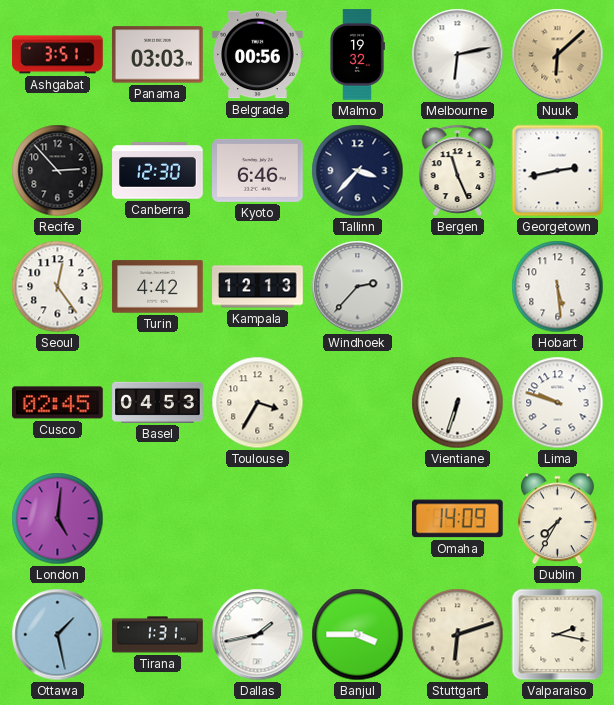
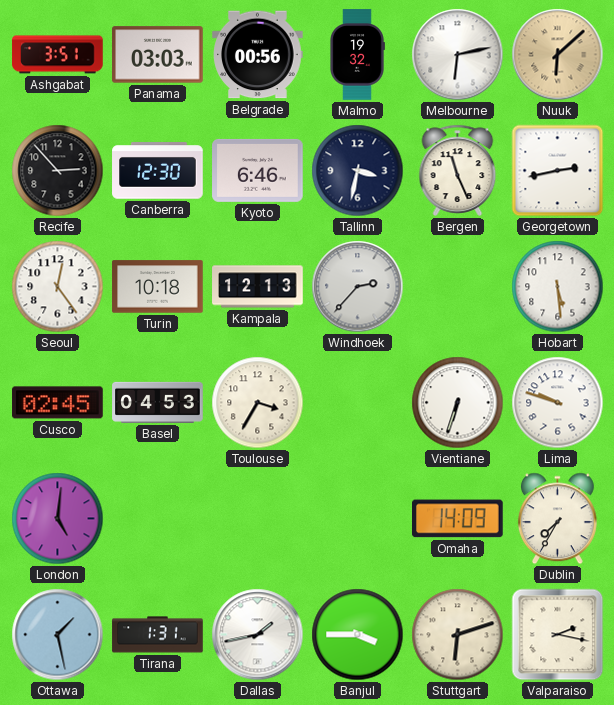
Tallinn: 3:37 -> 3:32
Turin: 4:42 -> 10:18
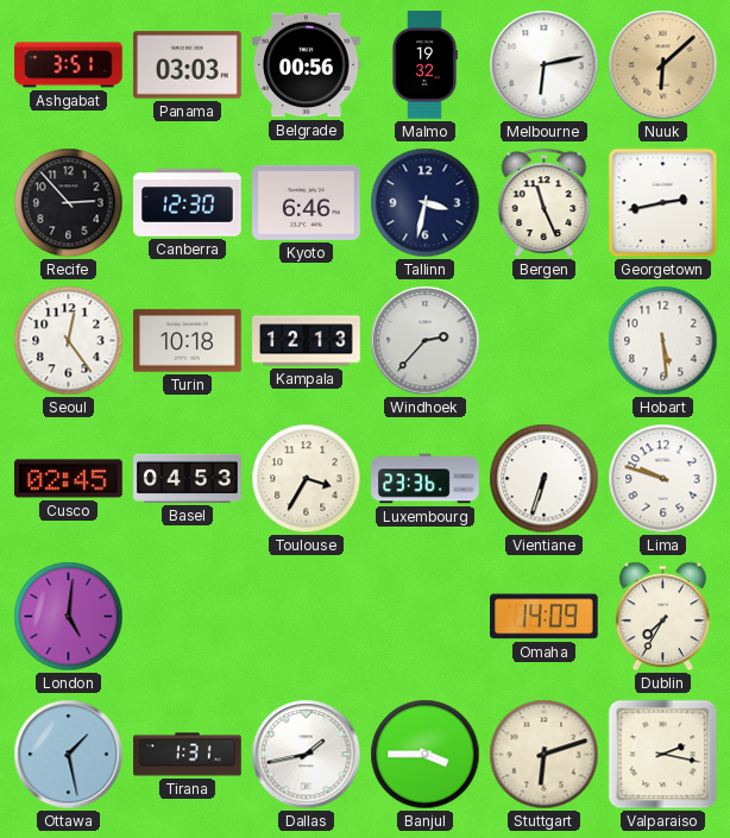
Luxembourg: none -> 23:36
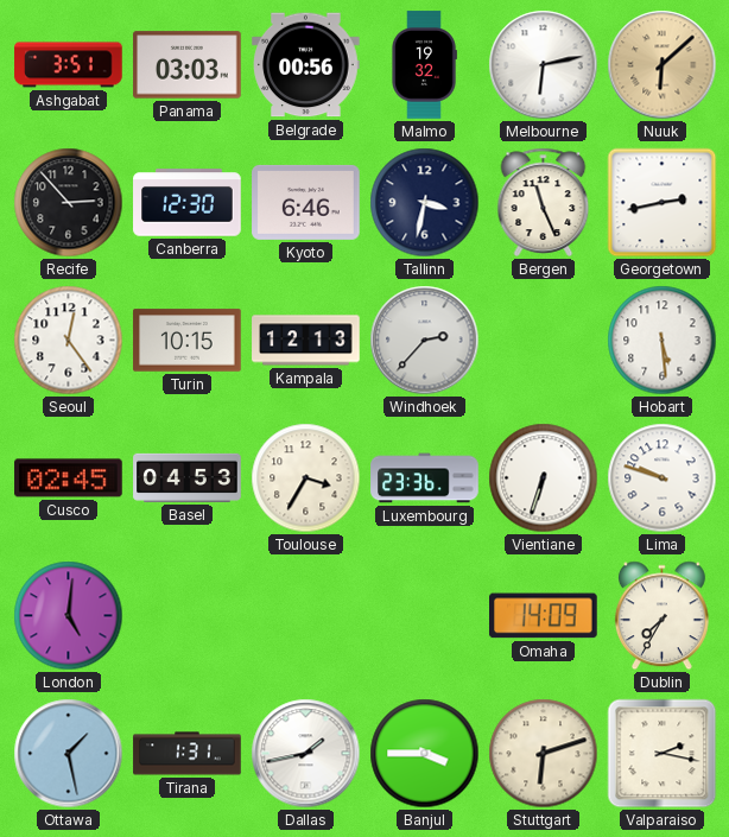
Turin: 10:18 -> 10:15
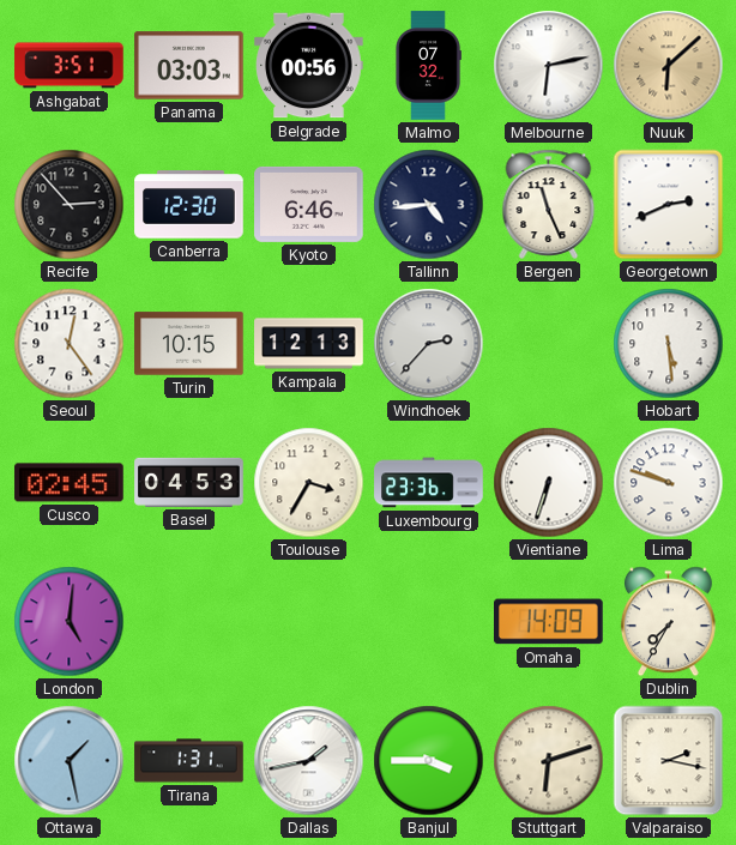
Malmo: 19:32 -> 07:32
Tallinn: 3:32 -> 4:44
Georgetown: 2:43 -> 2:41
